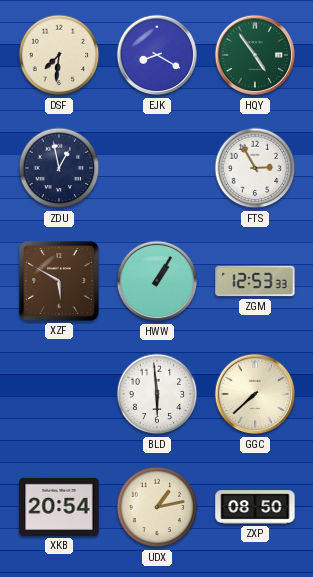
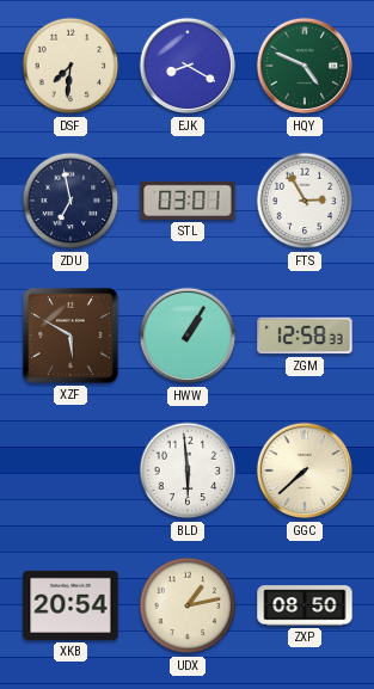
HQY: 4:54 -> 4:49
ZDU: 12:58 -> 6:58
STL: none -> 03:01
ZGM: 12:53 -> 12:58
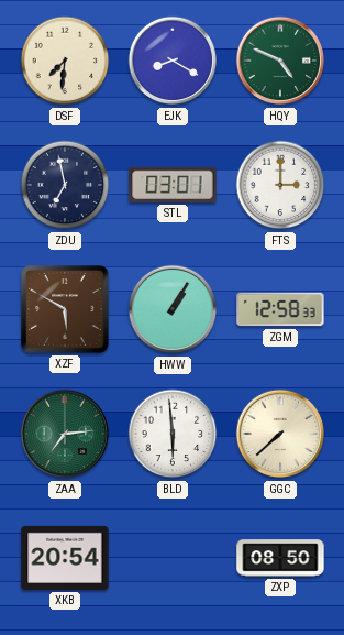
FTS: 2:55 -> 3:00
ZAA: none -> 7:14
UDX: 1:13 -> none
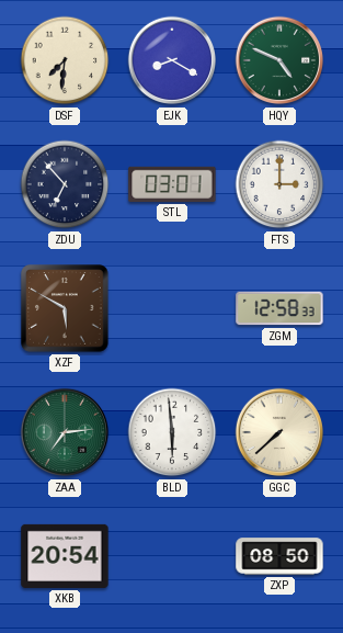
ZDU: 6:58 -> 6:53
HWW: 1:05 -> none
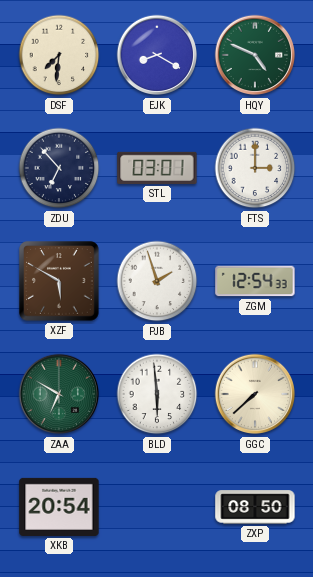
PJB: none -> 1:57
ZGM: 12:58 -> 12:54
ZAA: 7:14 -> 6:50
